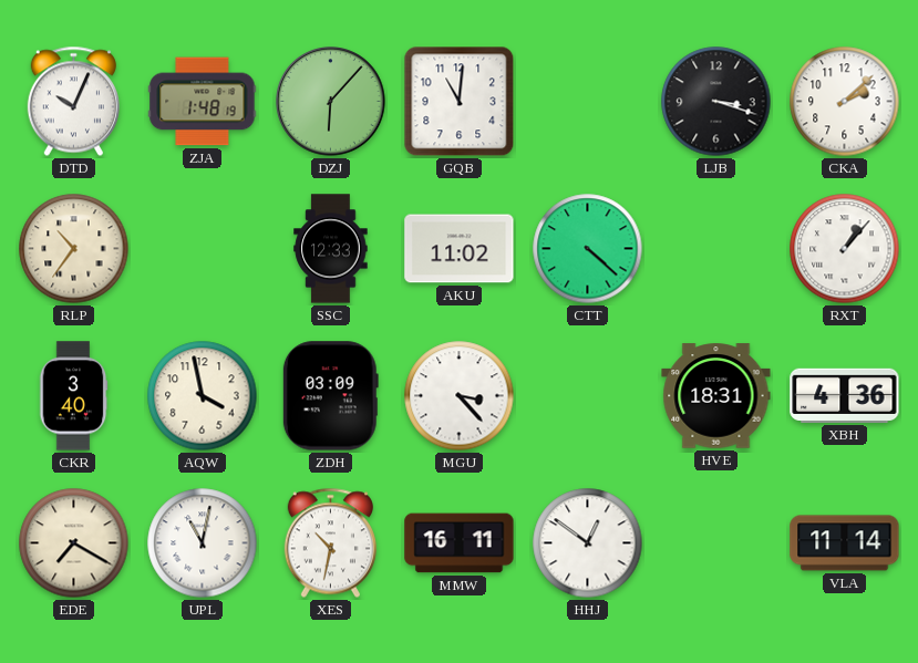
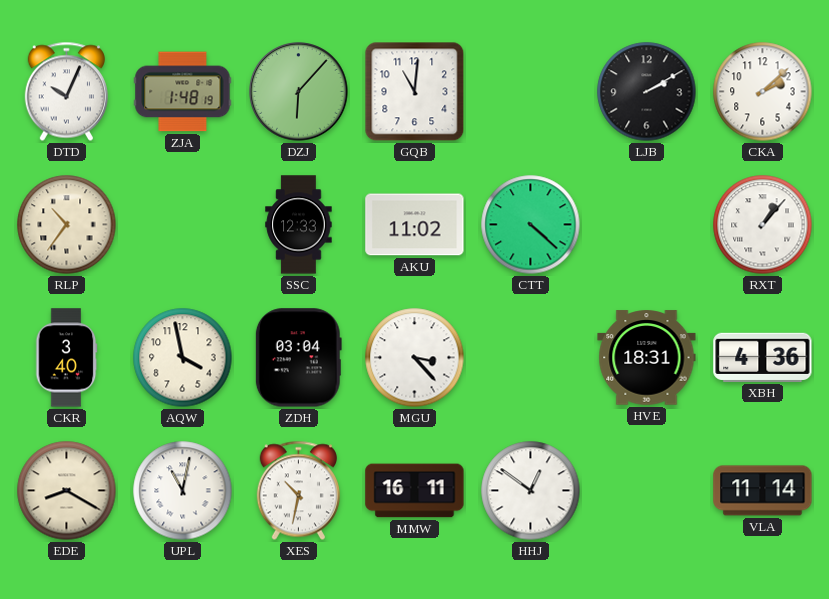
LJB: 3:18 -> 2:10
ZDH: 03:09 -> 03:04
EDE: 7:20 -> 8:20
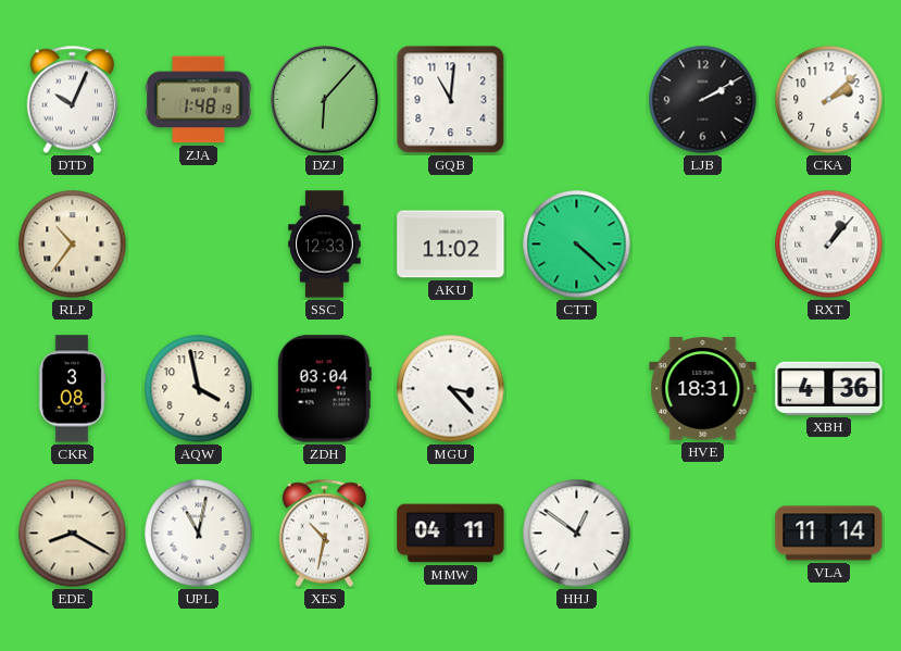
CKR: 3:40 -> 3:08
MMW: 16:11 -> 04:11
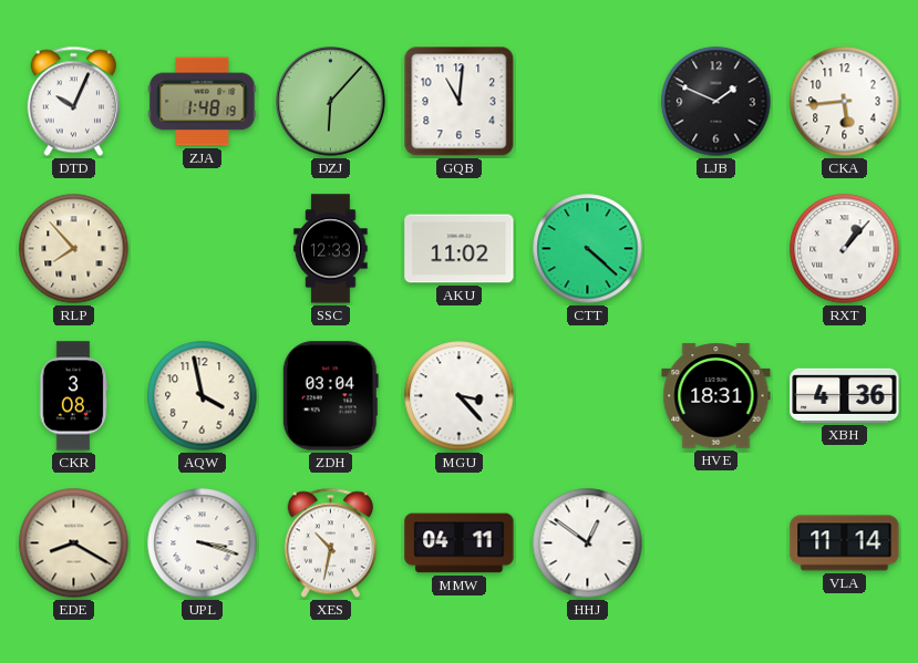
LJB: 2:10 -> 1:49
CKA: 2:08 -> 5:44
RLP: 10:36 -> 7:53
UPL: 11:02 -> 3:18
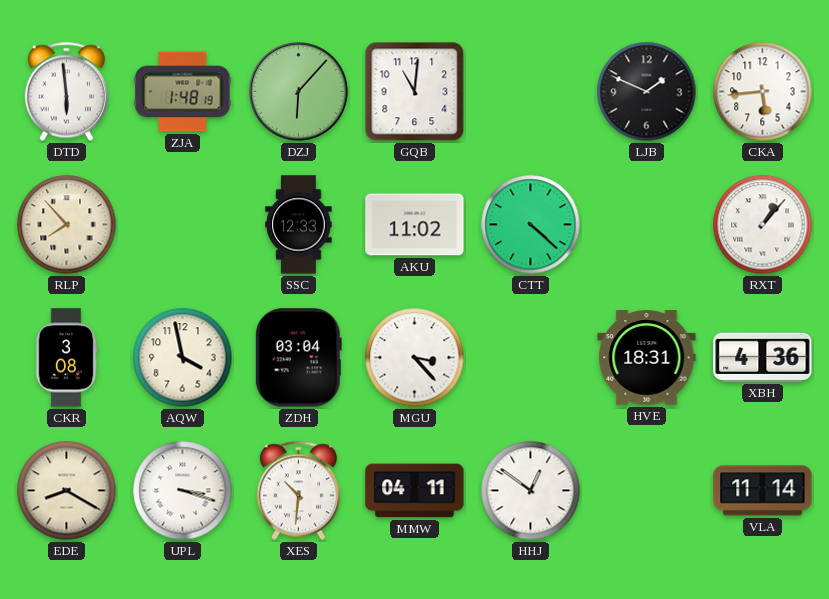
DTD: 10:04 -> 5:59
XES: 10:32 -> 10:31
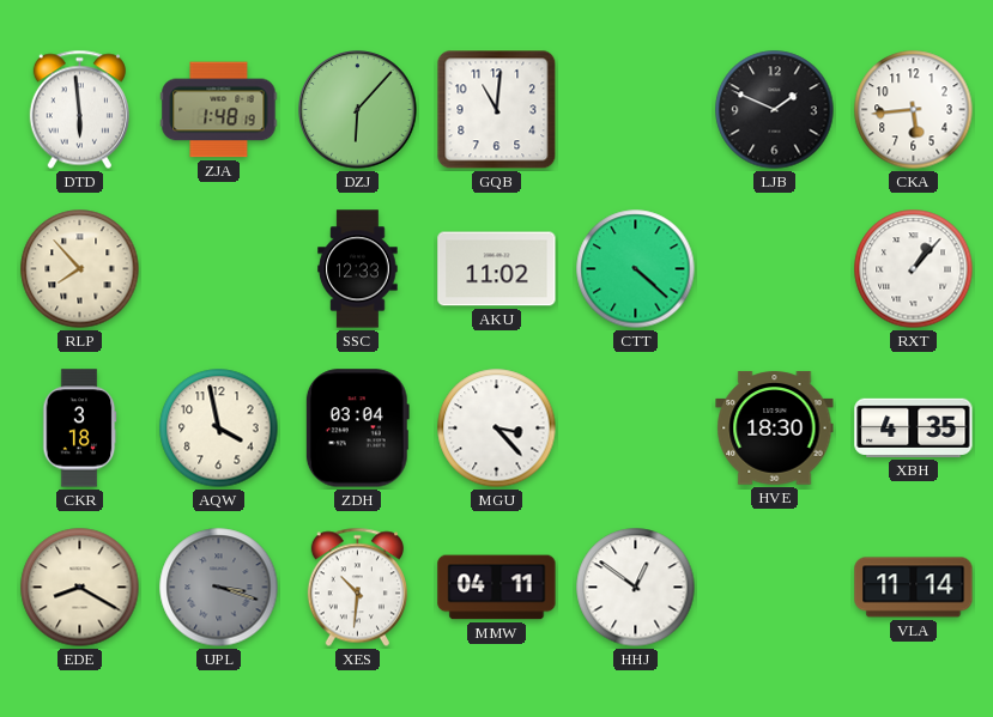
CKR: 3:08 -> 3:18
HVE: 18:31 -> 18:30
XBH: 4:36 -> 4:35
UPL dial: white -> grey
